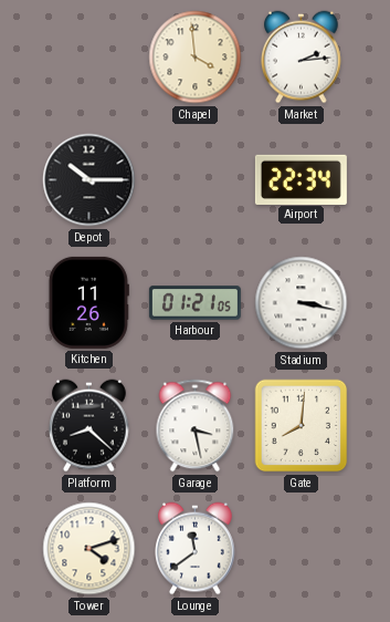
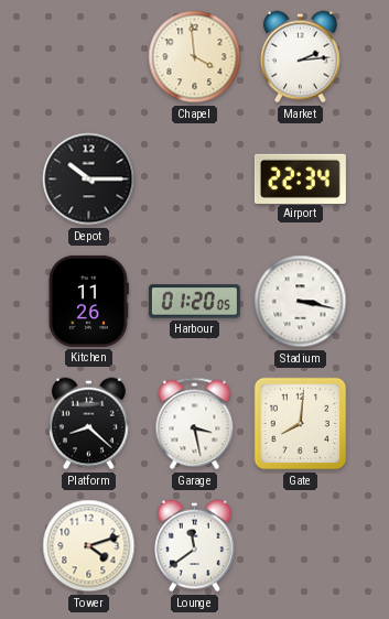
Harbour: 01:21 -> 01:20
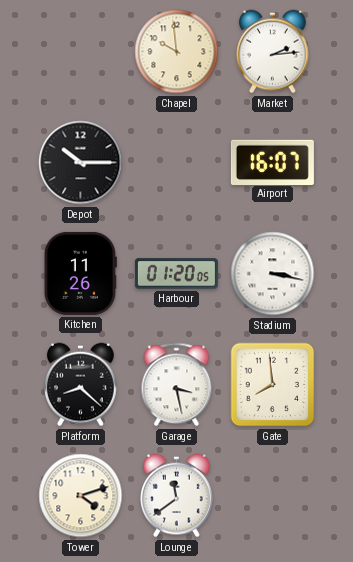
Chapel: 3:59 -> 9:59
Airport: 22:34 -> 16:07
Gate: 8:01 -> 7:59
